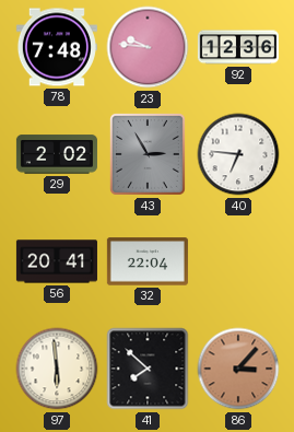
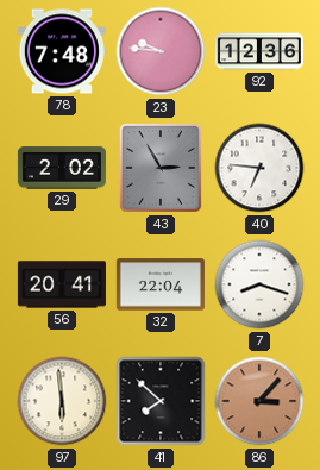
7: none -> 8:18
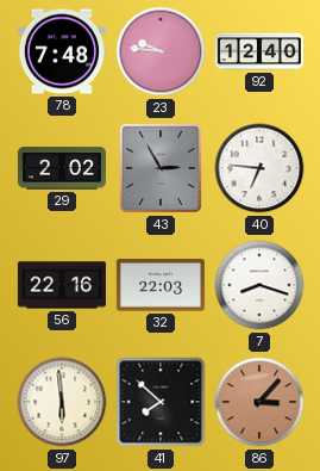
92: 12:36 -> 12:40
56: 20:41 -> 22:16
32: 22:04 -> 22:03
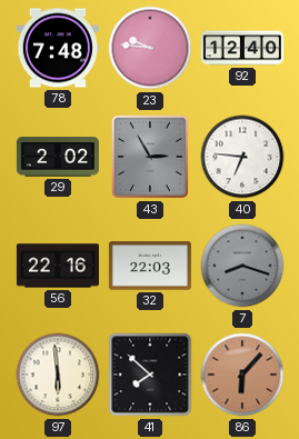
7 dial: white -> grey
86: 3:07 -> 6:07
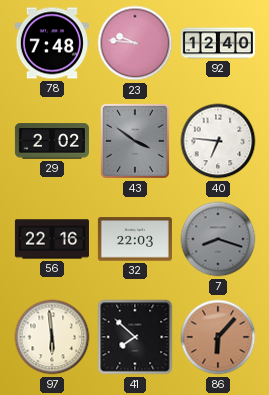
43: 2:55 -> 3:51
